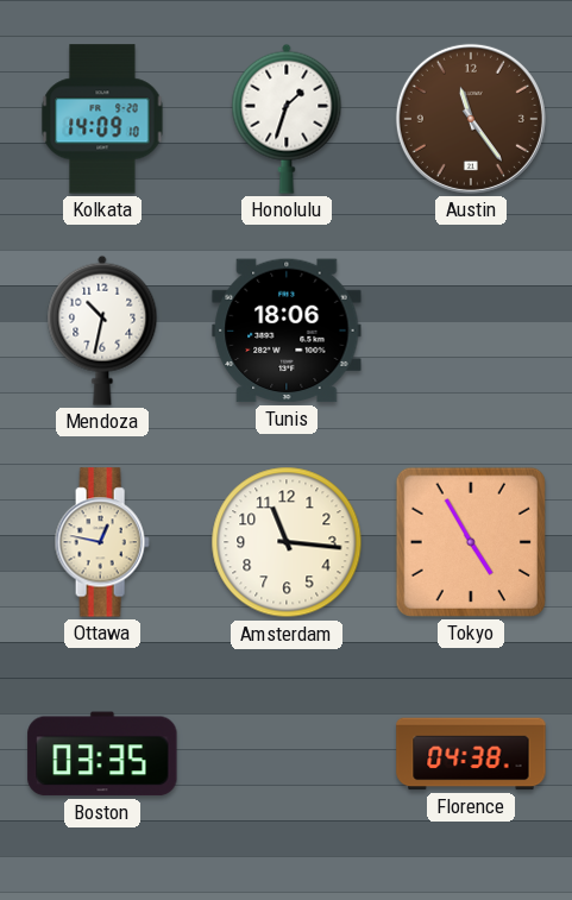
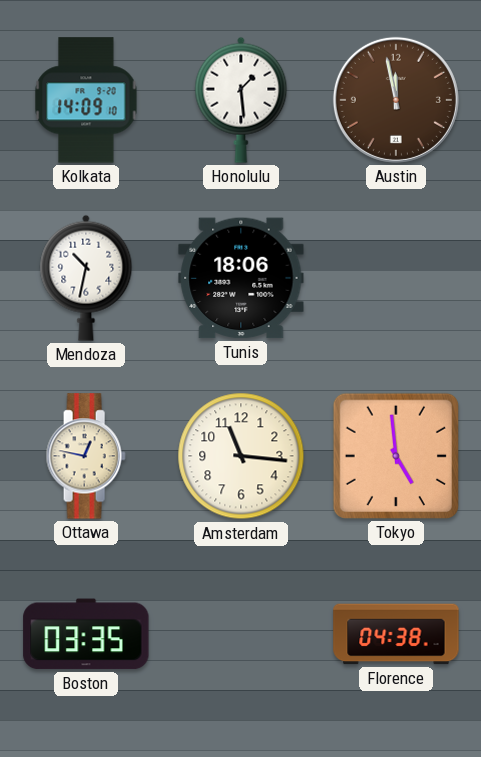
Honolulu: 1:33 -> 1:29
Austin: 11:24 -> 11:58
Tokyo: 4:55 -> 4:59
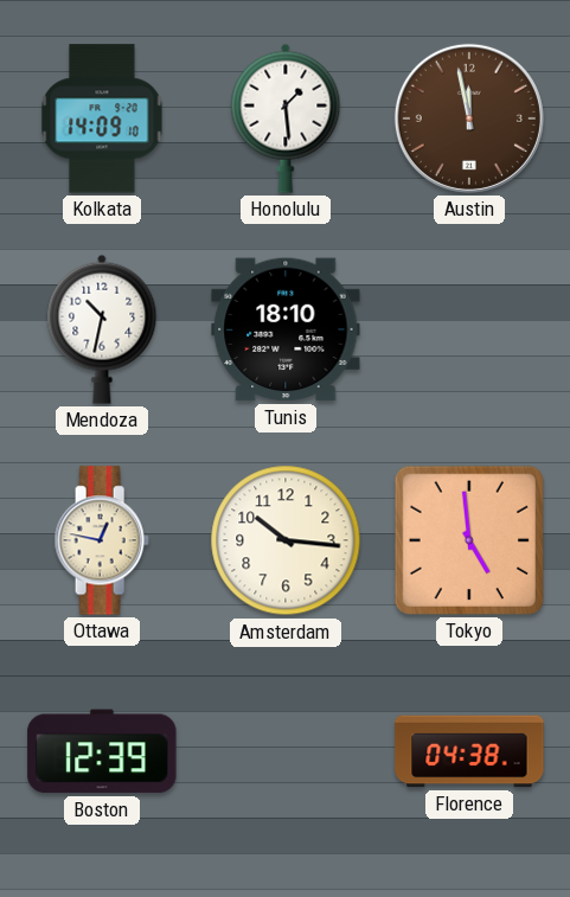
Tunis: 18:06 -> 18:10
Amsterdam: 11:16 -> 10:16
Boston: 03:35 -> 12:39
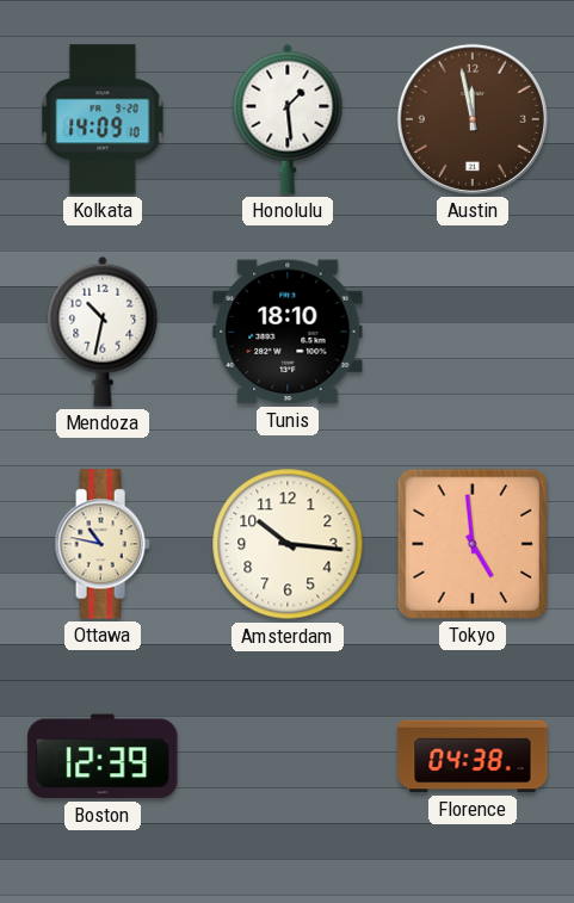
Ottawa: 12:47 -> 10:47
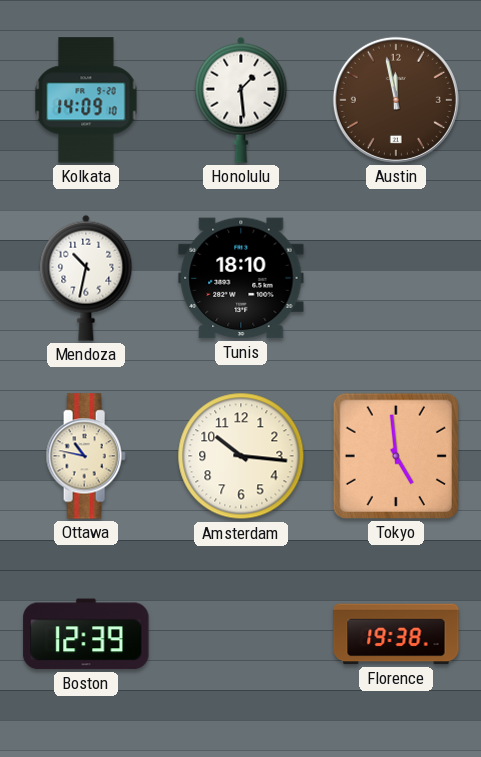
Florence: 04:38 -> 19:38
